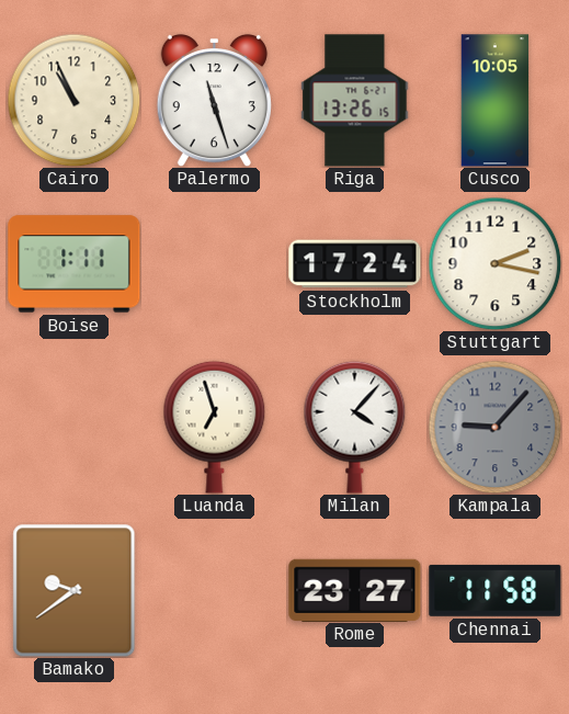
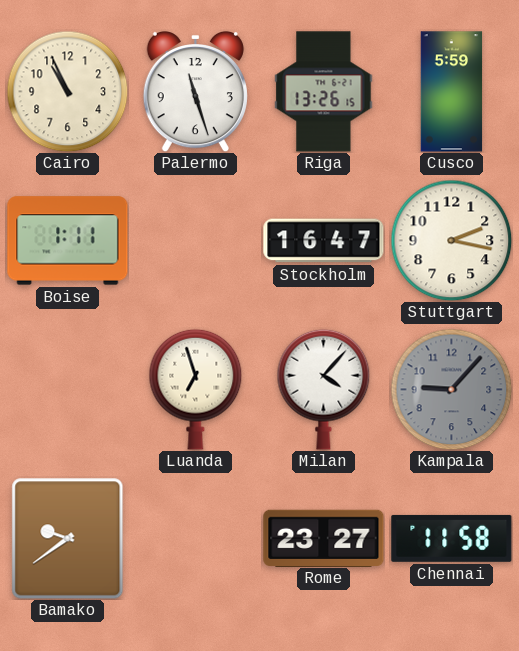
Cusco: 10:05 -> 5:59
Stockholm: 17:24 -> 16:47
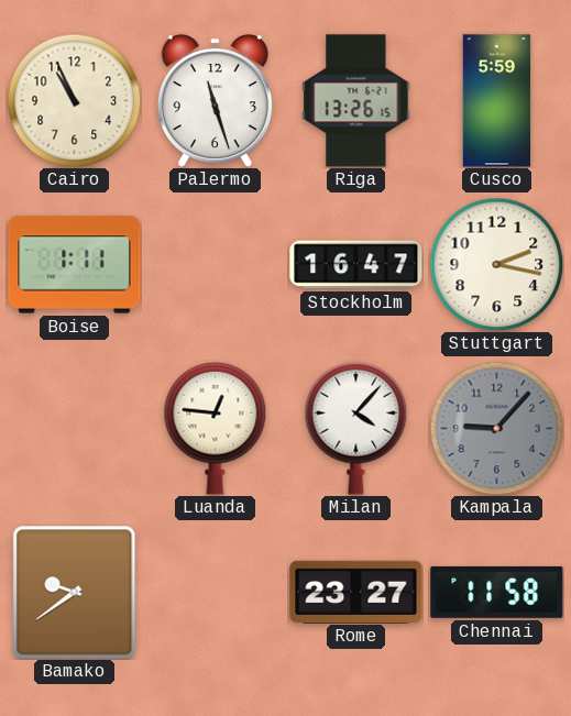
Luanda: 6:57 -> 12:46
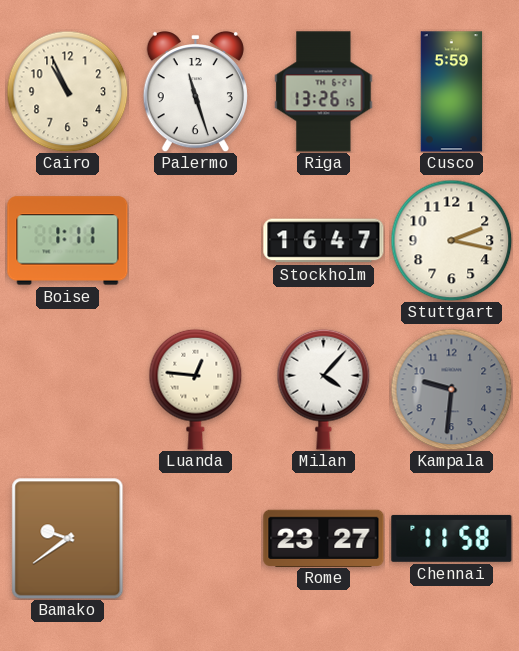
Kampala: 9:07 -> 9:31
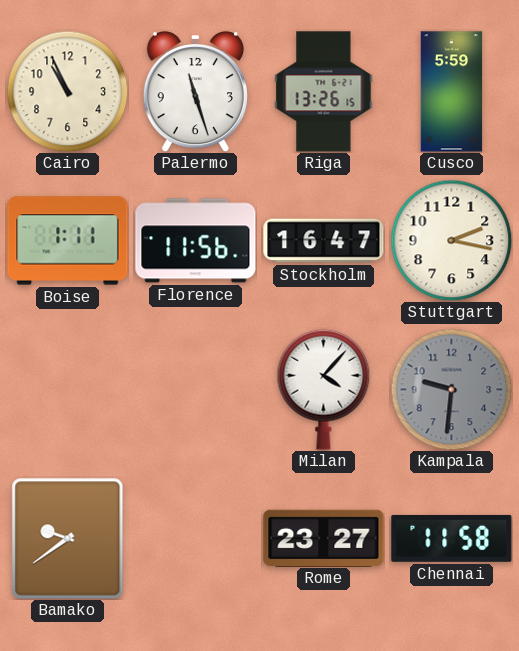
Florence: none -> 11:56
Luanda: 12:46 -> none
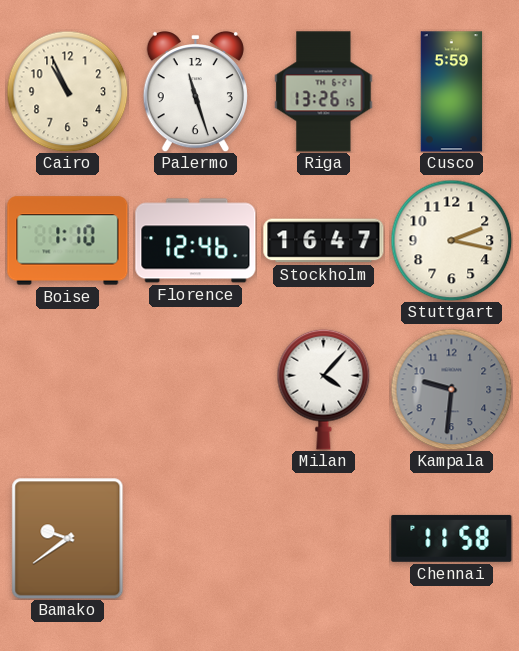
Boise: 1:11 -> 1:10
Florence: 11:56 -> 12:46
Rome: 23:27 -> none
